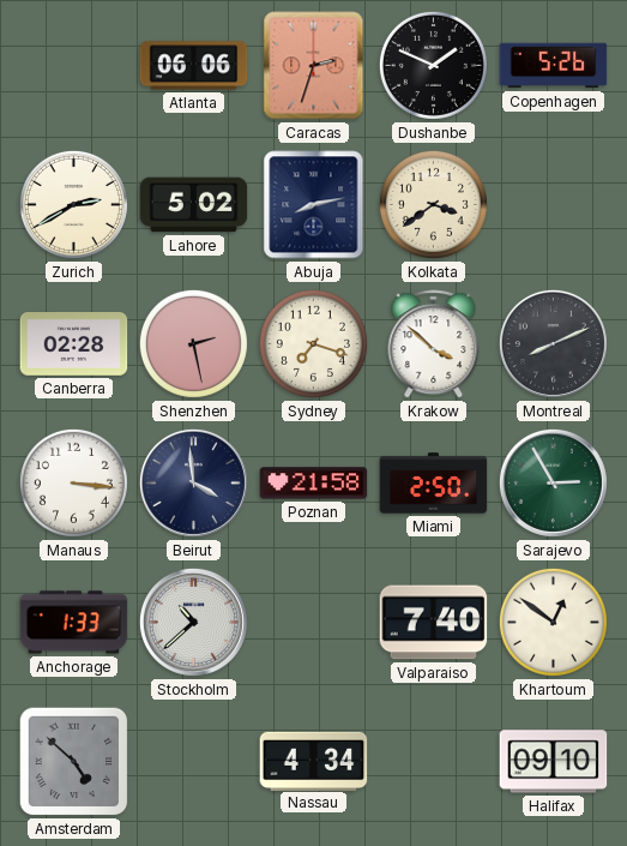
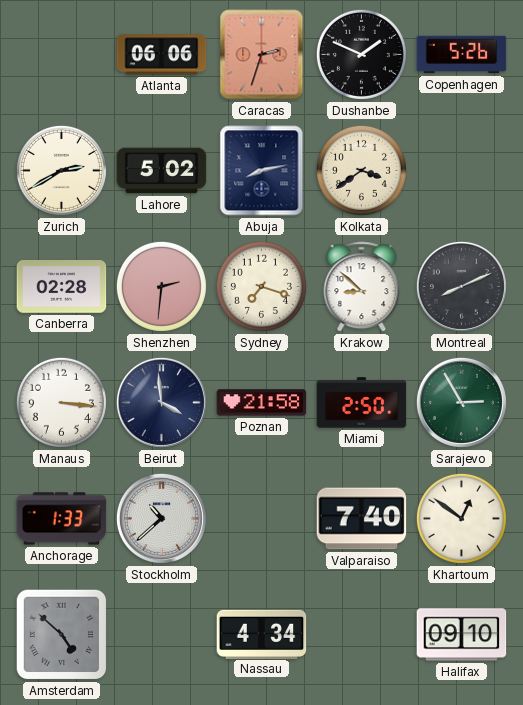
Shenzhen: 2:28 -> 2:31
Krakow: 3:52 -> 8:52
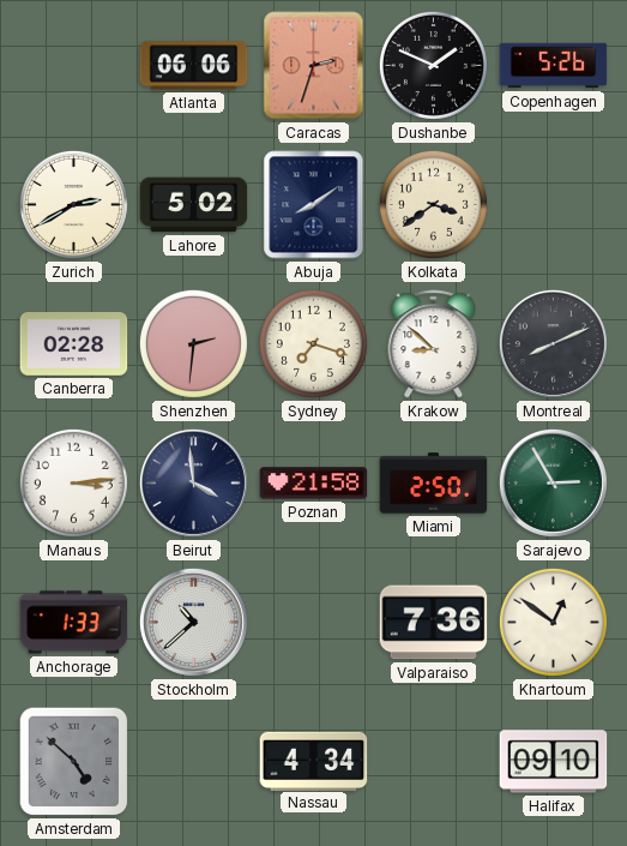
Abuja: 8:13 -> 8:09
Manaus: 3:16 -> 3:14
Valparaiso: 7:40 -> 7:36
